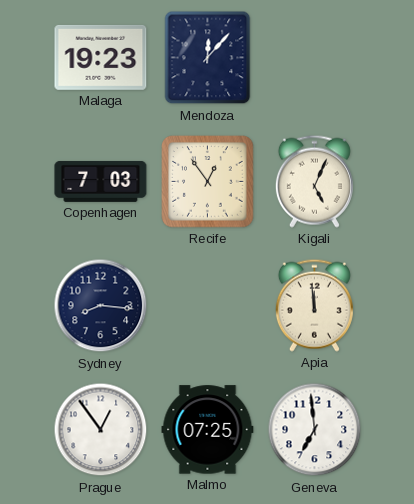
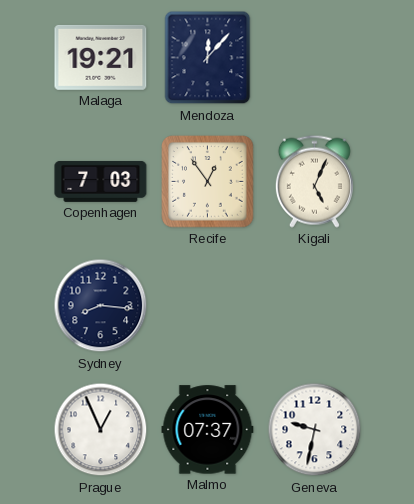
Malaga: 19:23 -> 19:21
Apia: 11:59 -> none
Prague: 12:54 -> 12:56
Malmo: 07:25 -> 07:37
Geneva: 6:59 -> 9:32
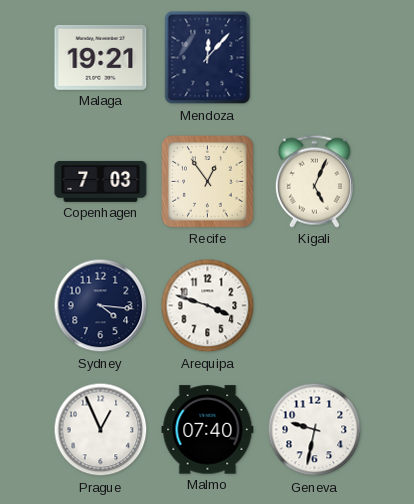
Sydney: 8:16 -> 4:16
Arequipa: none -> 3:48
Malmo: 07:37 -> 07:40
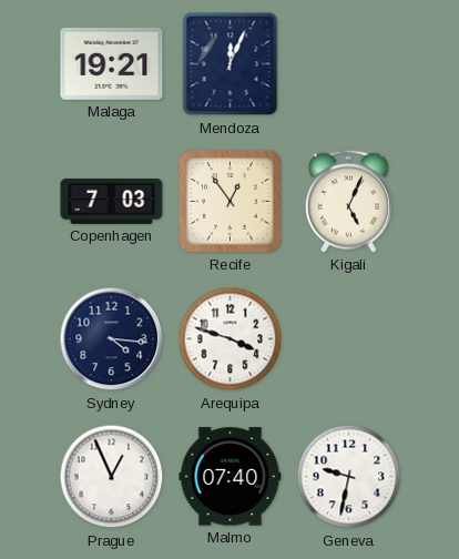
Mendoza: 12:07 -> 12:04
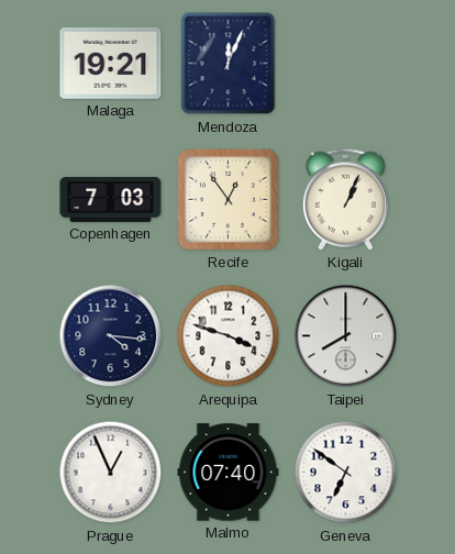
Kigali: 5:04 -> 1:04
Taipei: none -> 8:00
Geneva: 9:32 -> 6:51
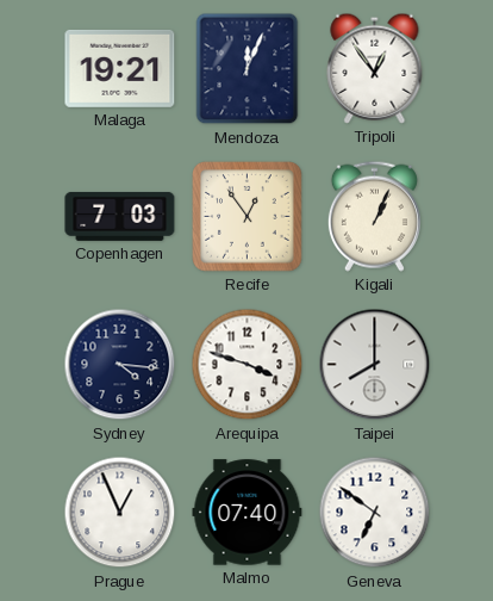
Tripoli: none -> 12:54
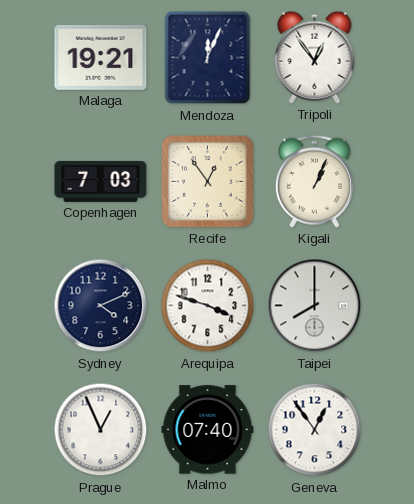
Sydney: 4:16 -> 4:11
Geneva: 6:51 -> 12:54
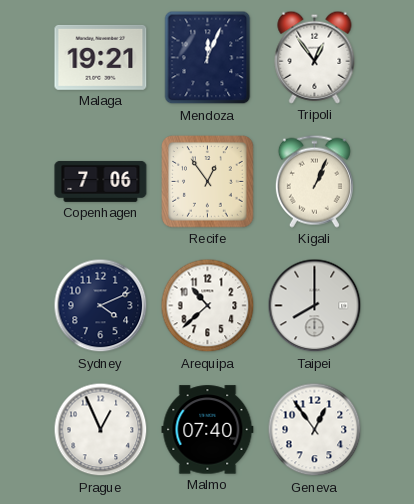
Copenhagen: 7:03 -> 7:06
Arequipa: 3:48 -> 10:38
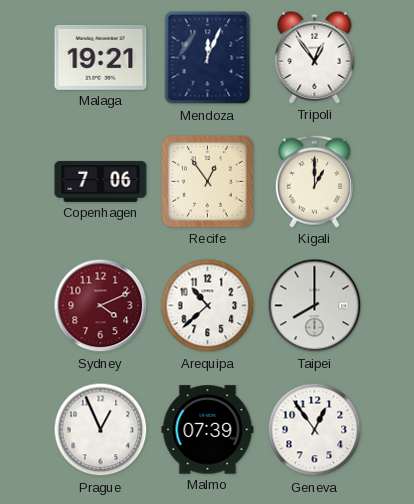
Kigali: 1:04 -> 1:00
Sydney dial: navy -> burgundy
Malmo: 07:40 -> 07:39
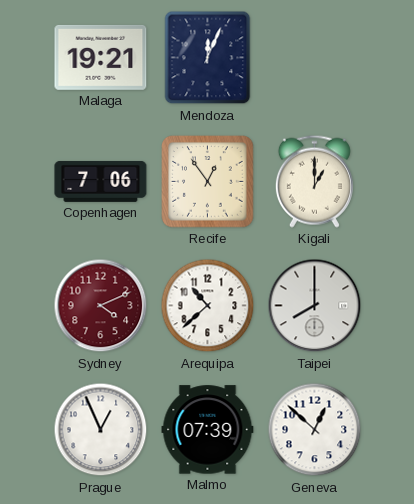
Tripoli: 12:54 -> none
Geneva: 12:54 -> 12:52
